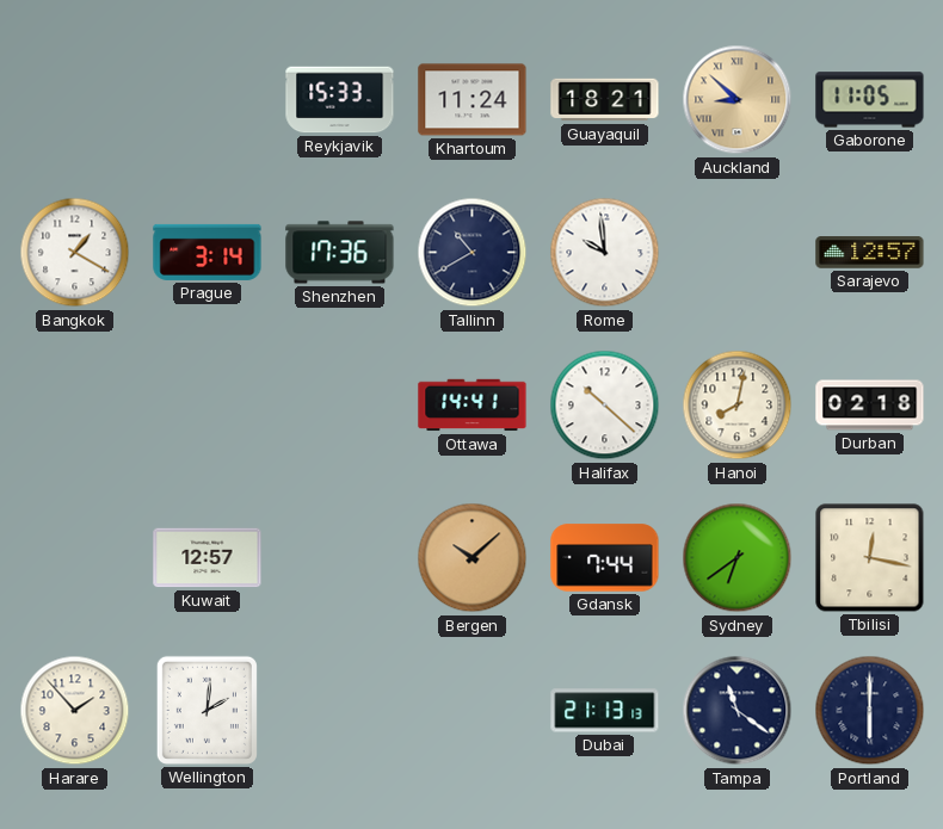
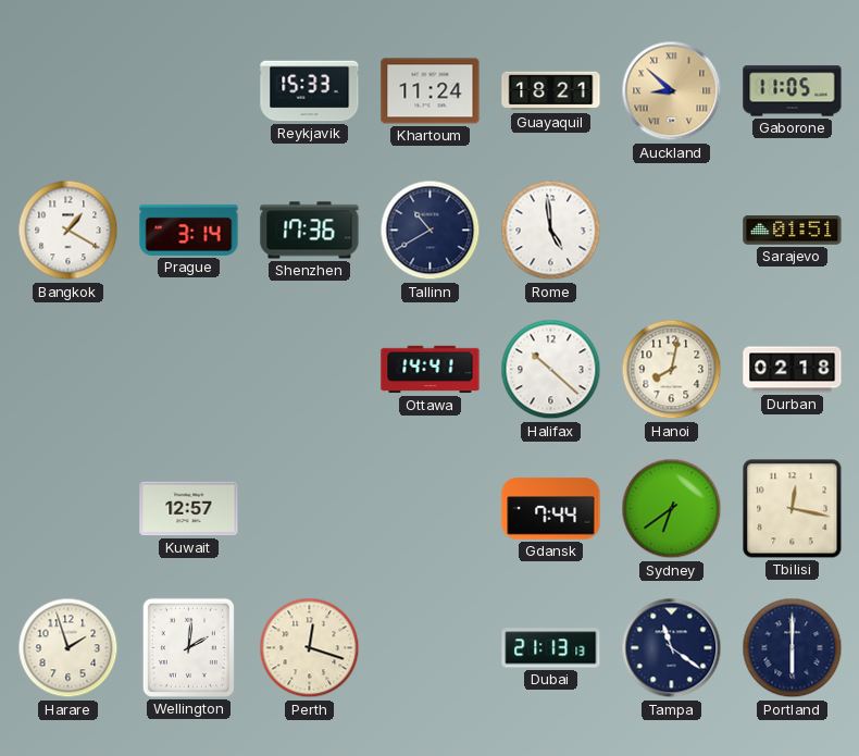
Rome: 9:59 -> 4:59
Sarajevo: 12:57 -> 01:51
Bergen: 10:08 -> none
Harare: 1:53 -> 1:57
Perth: none -> 12:18
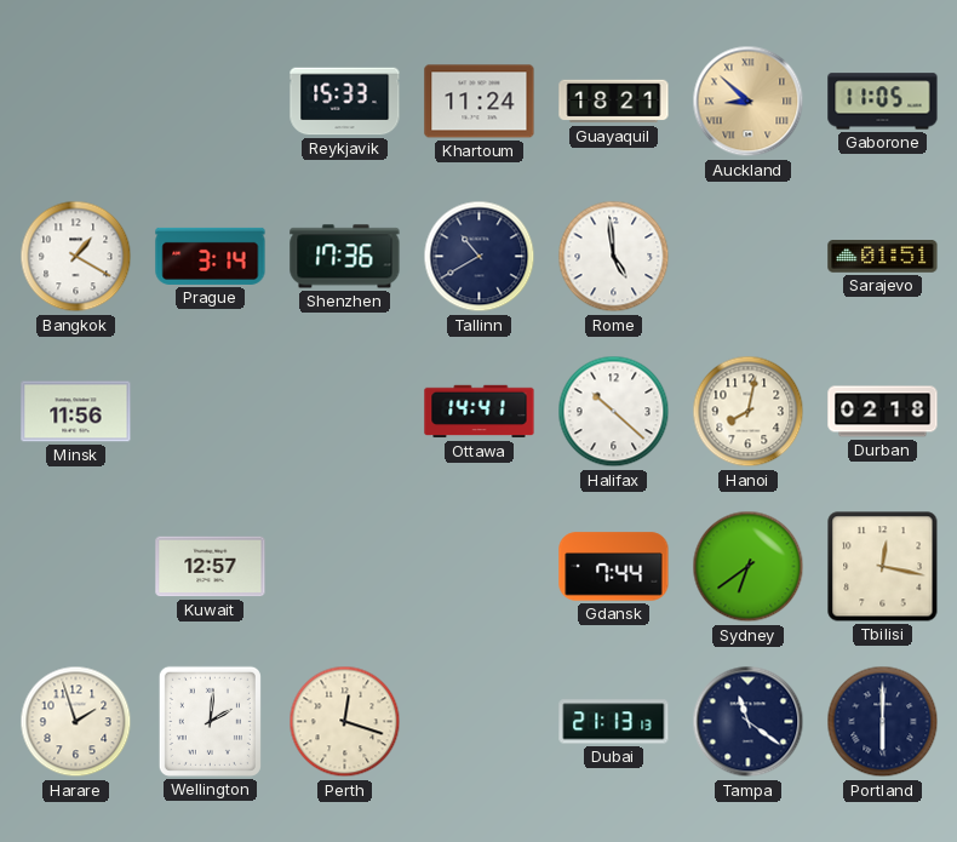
Minsk: none -> 11:56
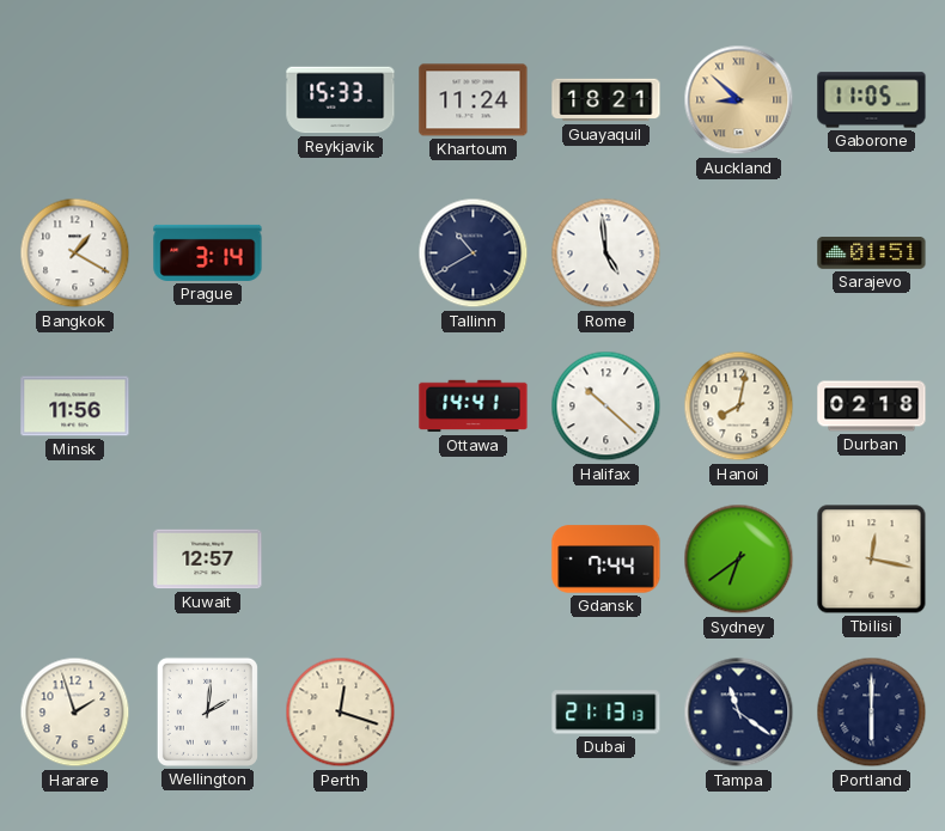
Shenzhen: 17:36 -> none
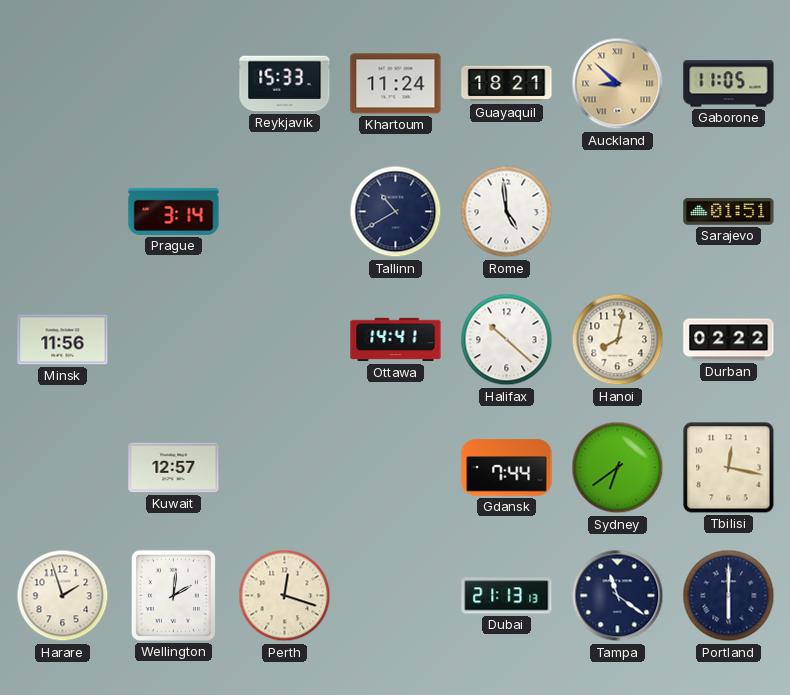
Bangkok: 1:20 -> none
Durban: 02:18 -> 02:22
